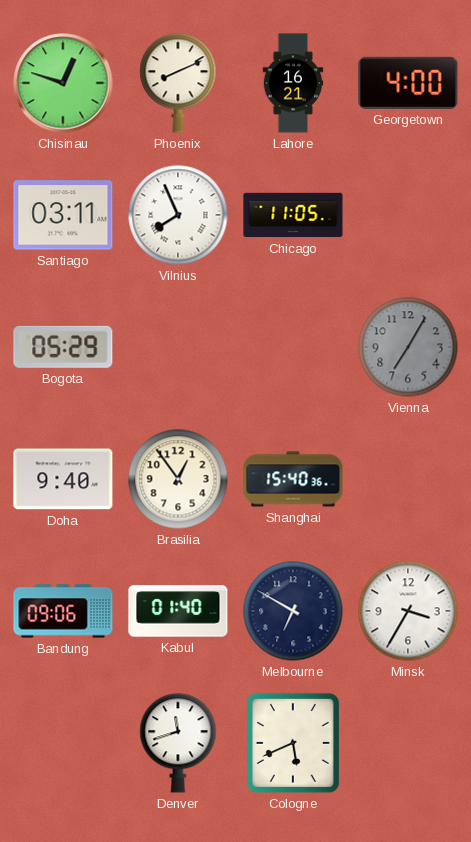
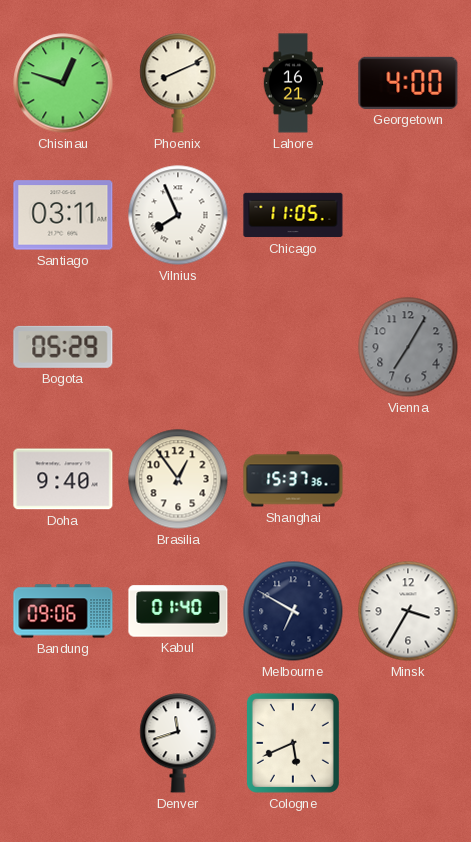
Shanghai: 15:40 -> 15:37
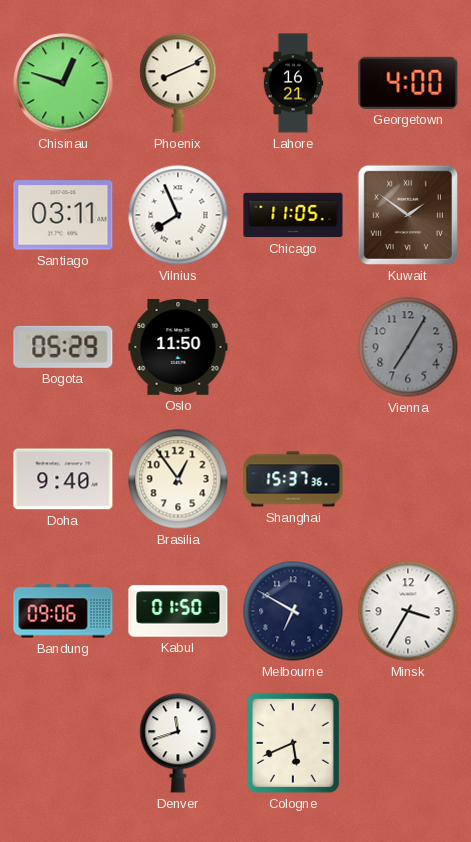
Kuwait: none -> 1:51
Oslo: none -> 11:50
Kabul: 01:40 -> 01:50
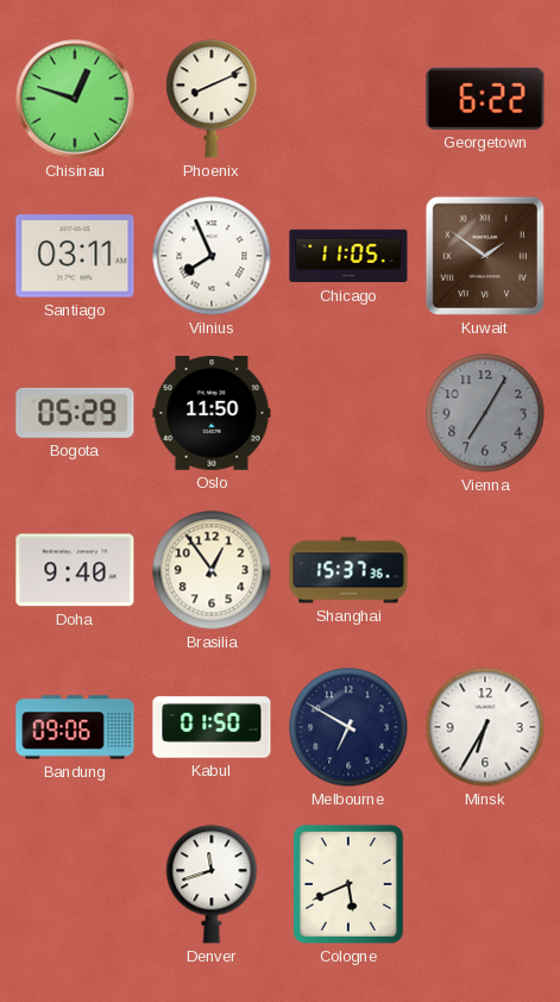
Lahore: 16:21 -> none
Georgetown: 4:00 -> 6:22
Minsk: 3:35 -> 6:35
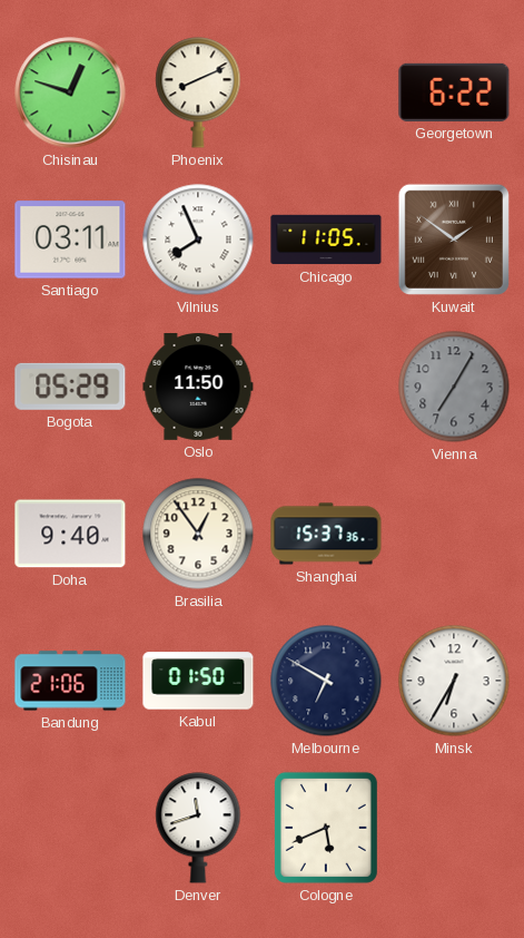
Bandung: 09:06 -> 21:06
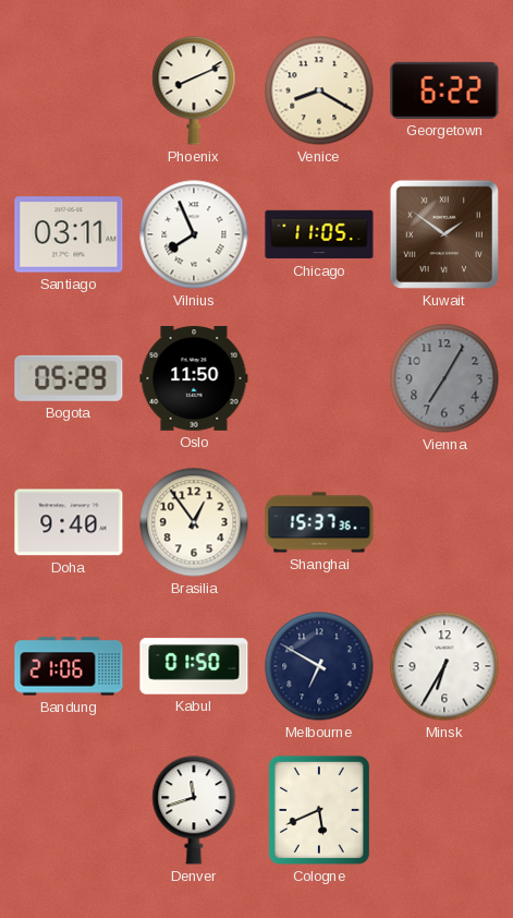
Chisinau: 12:48 -> none
Venice: none -> 8:20
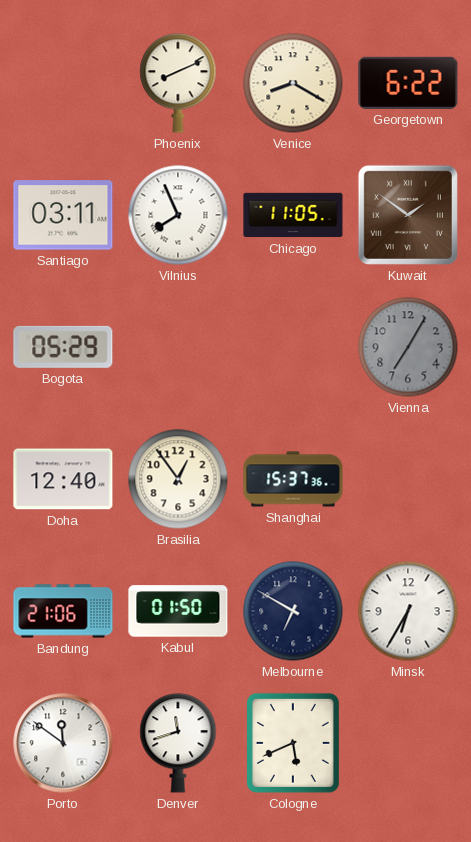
Oslo: 11:50 -> none
Doha: 9:40 -> 12:40
Porto: none -> 11:51
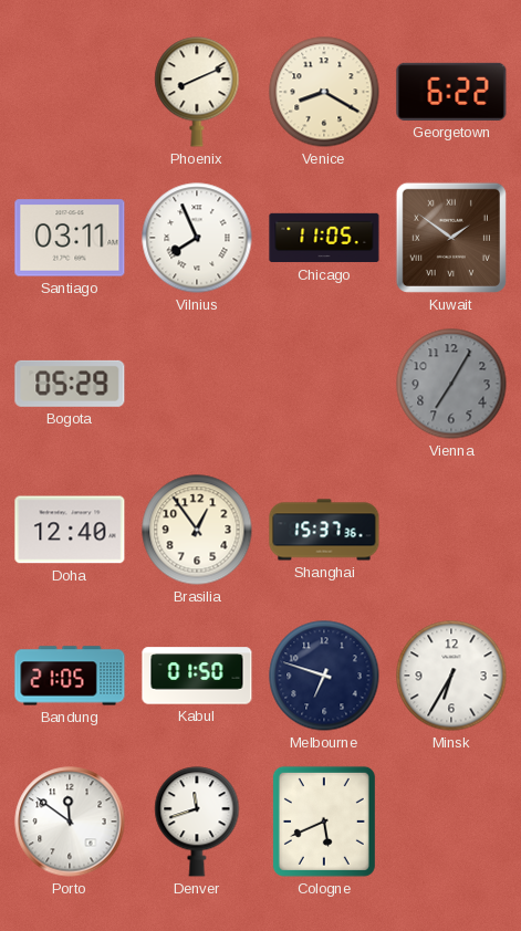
Bandung: 21:06 -> 21:05
Melbourne: 6:50 -> 6:48
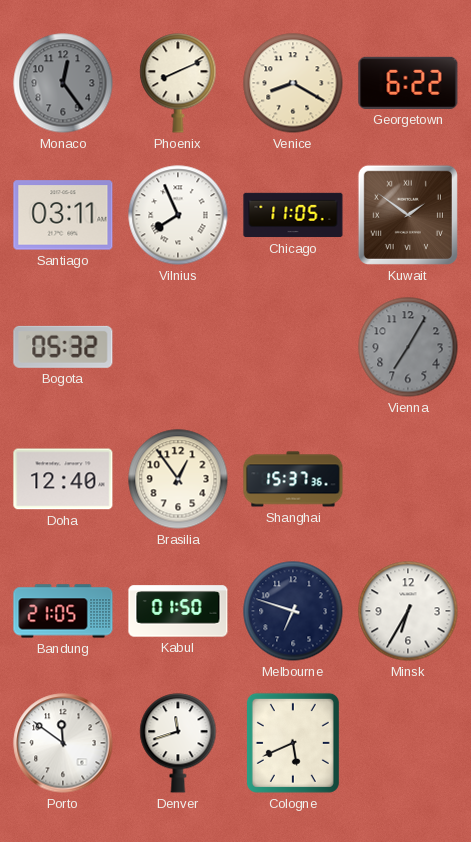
Monaco: none -> 12:24
Bogota: 05:29 -> 05:32
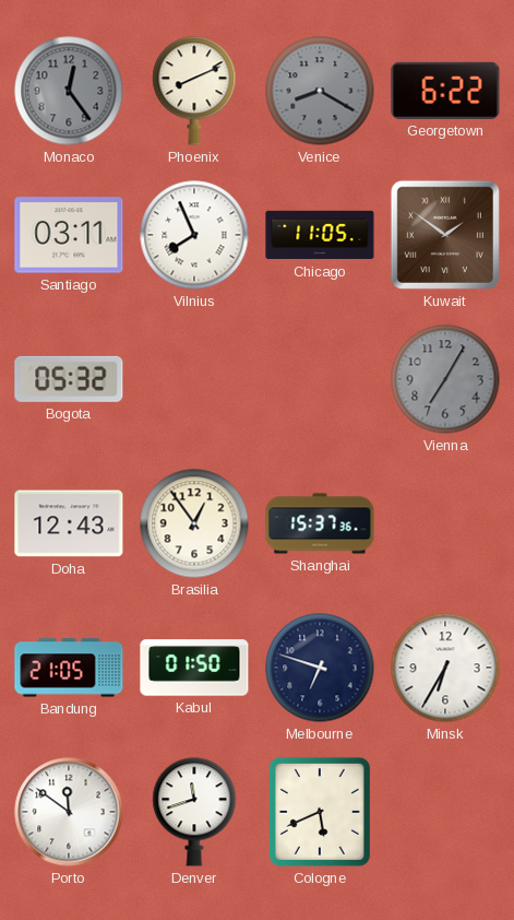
Venice dial: cream -> grey
Doha: 12:40 -> 12:43
